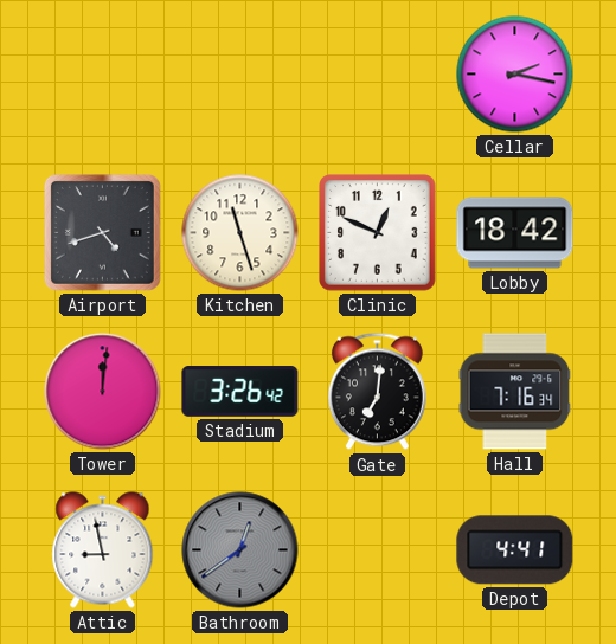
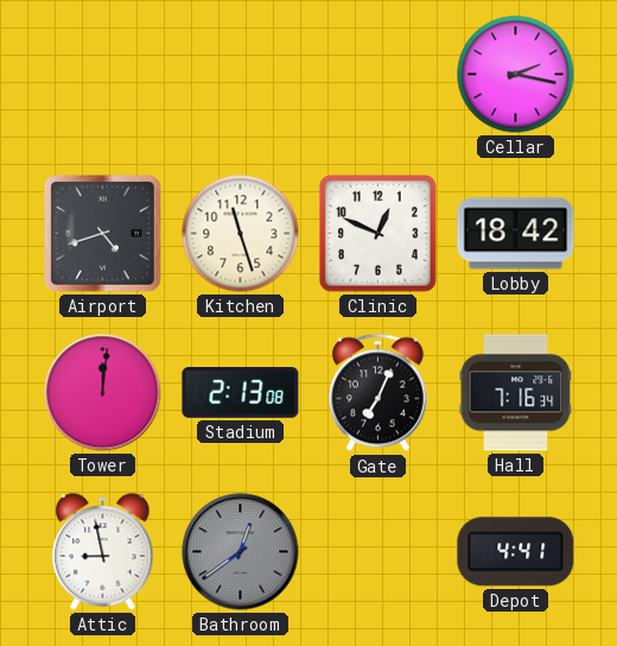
Stadium: 3:26 -> 2:13
Gate: 7:01 -> 7:04
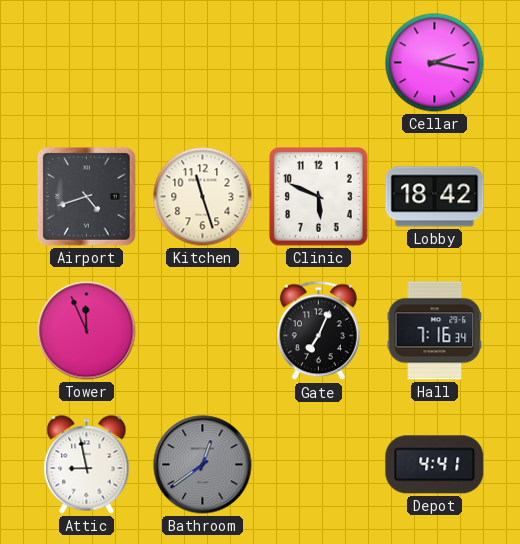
Clinic: 12:49 -> 5:49
Tower: 12:01 -> 11:56
Stadium: 2:13 -> none
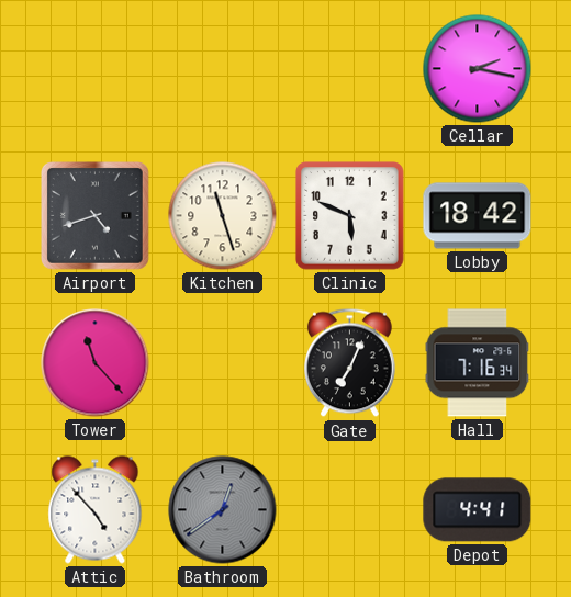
Tower: 11:56 -> 11:23
Attic: 8:58 -> 4:53
